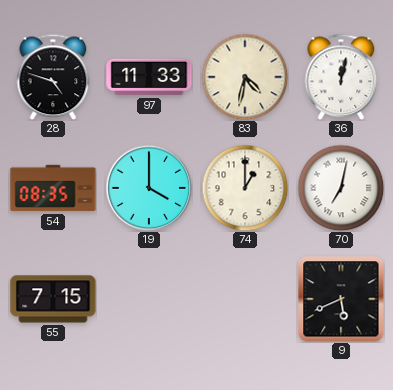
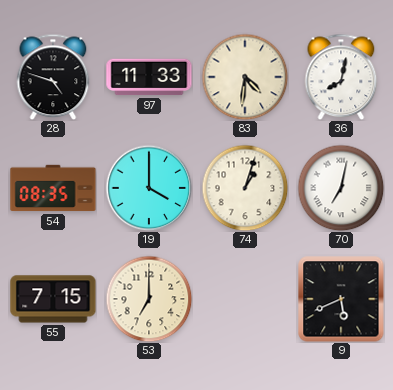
83: 4:32 -> 4:31
36: 12:02 -> 8:02
74: 1:00 -> 1:03
53: none -> 7:00
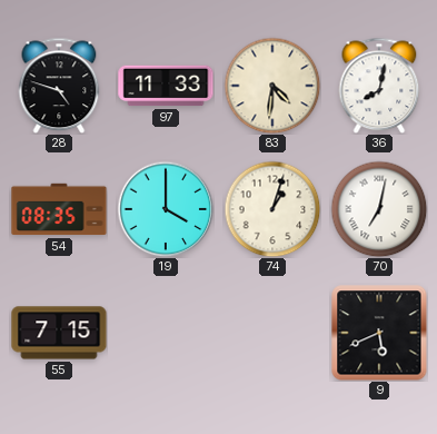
53: 7:00 -> none
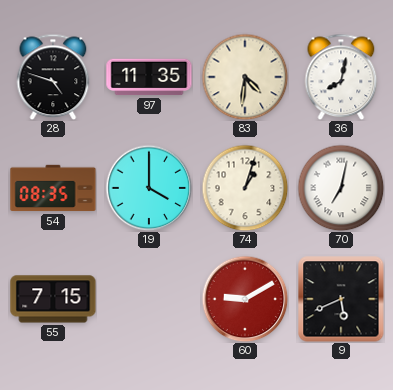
97: 11:33 -> 11:35
60: none -> 9:10
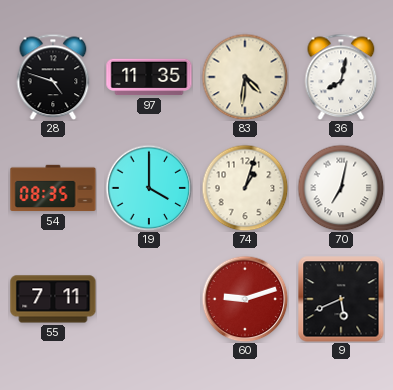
55: 7:15 -> 7:11
60: 9:10 -> 9:12
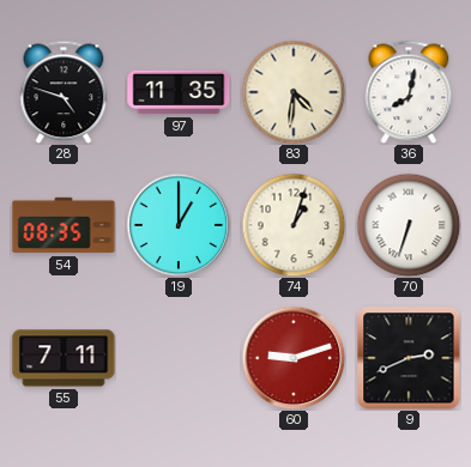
19: 4:00 -> 1:00
70: 7:02 -> 6:33
9: 5:41 -> 2:41
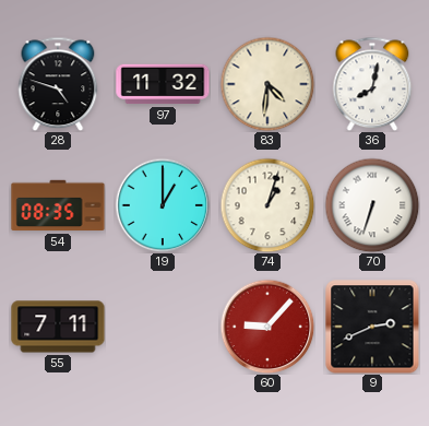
97: 11:35 -> 11:32
60: 9:12 -> 9:07
